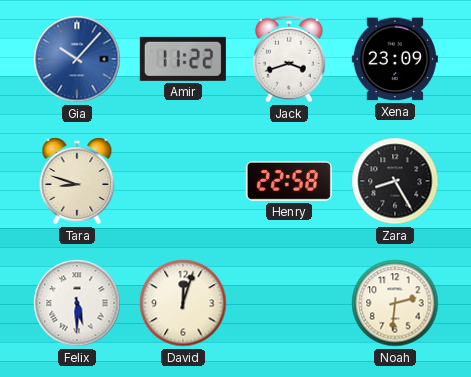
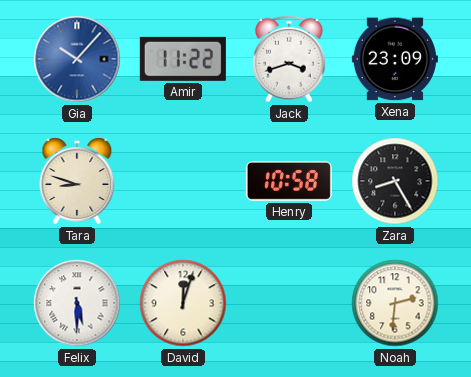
Henry: 22:58 -> 10:58
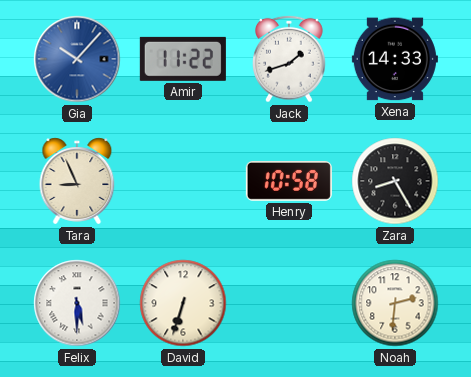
Jack: 3:42 -> 1:42
Xena: 23:09 -> 14:33
Tara: 8:48 -> 8:56
David: 12:03 -> 6:33
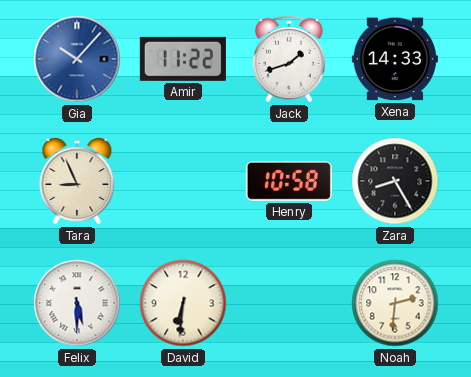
David: 6:33 -> 6:31
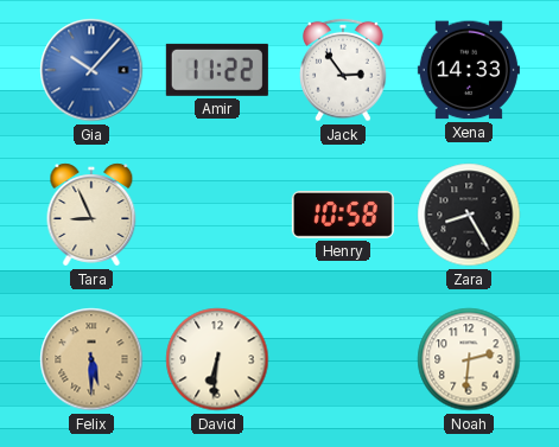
Jack: 1:42 -> 2:54
Felix dial: white -> champagne
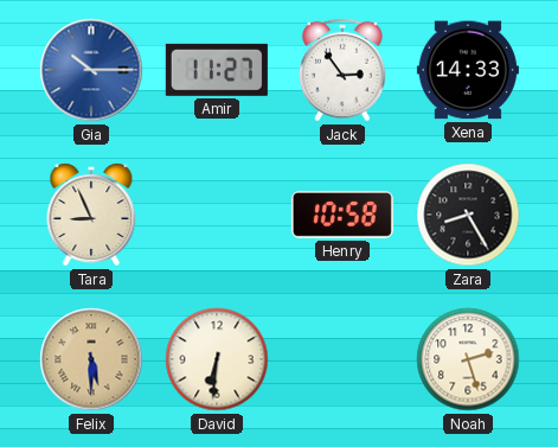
Gia: 10:07 -> 10:15
Amir: 11:22 -> 11:27
Noah: 2:31 -> 2:27
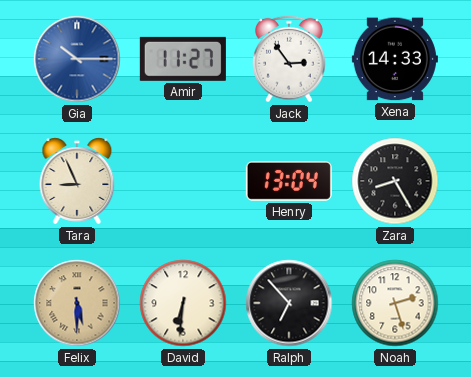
Henry: 10:58 -> 13:04
Ralph: none -> 6:53
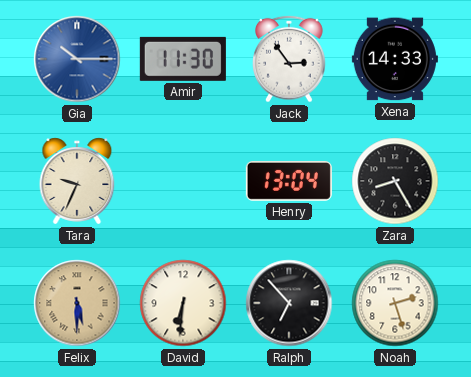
Amir: 11:27 -> 11:30
Tara: 8:56 -> 9:34
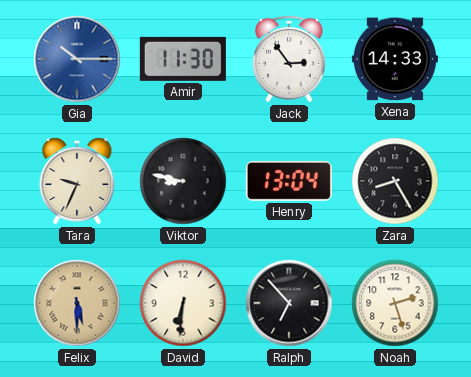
Viktor: none -> 8:47
